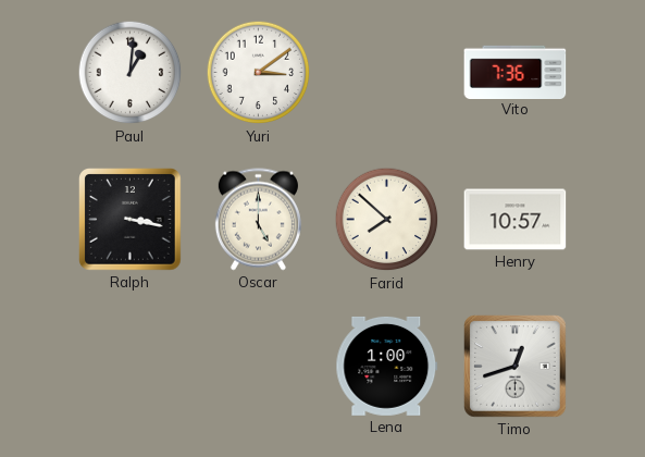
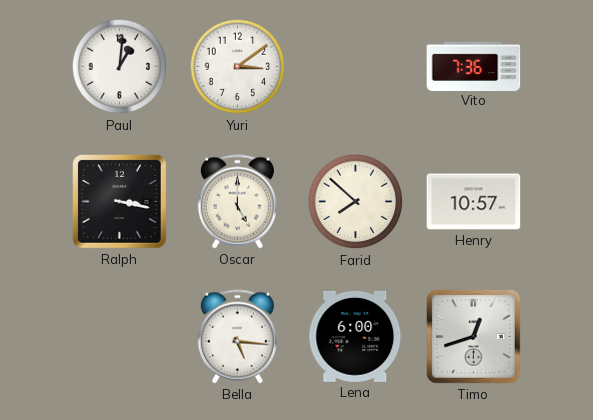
Bella: none -> 5:16
Lena: 1:00 -> 6:00
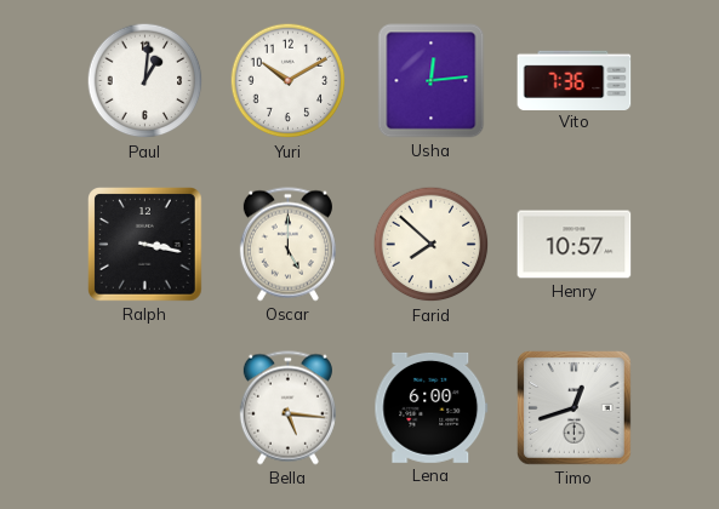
Yuri: 3:09 -> 10:10
Usha: none -> 12:14
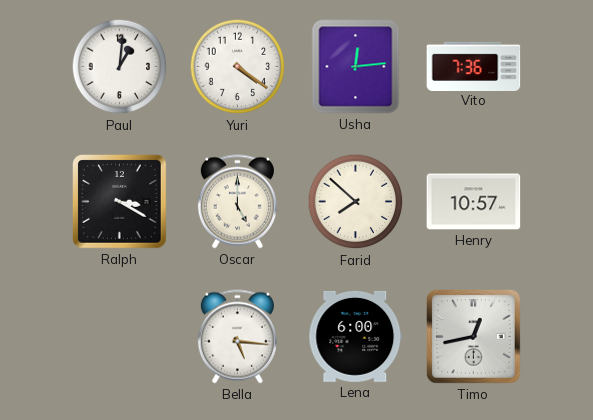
Yuri: 10:10 -> 4:21
Ralph: 3:17 -> 3:20
Timo: 12:42 -> 12:43
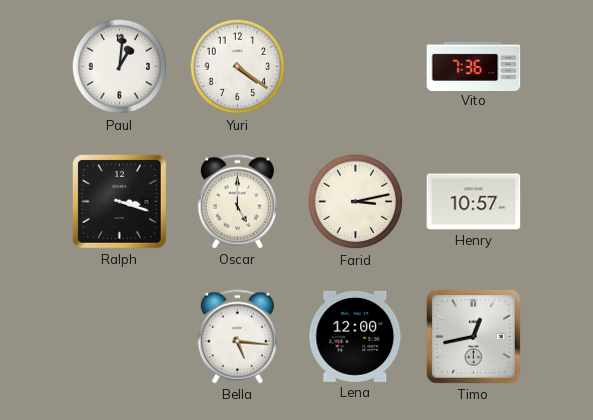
Usha: 12:14 -> none
Ralph: 3:20 -> 3:18
Farid: 7:52 -> 3:13
Lena: 6:00 -> 12:00
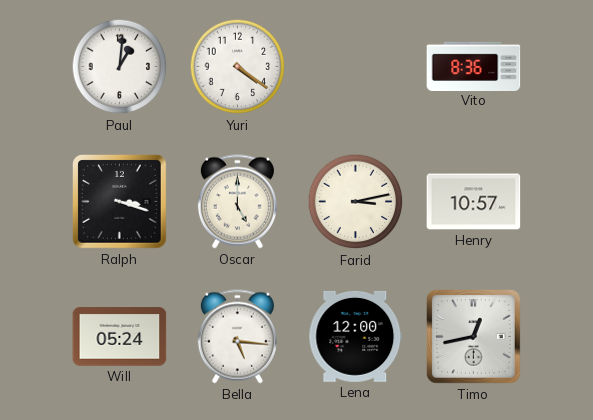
Vito: 7:36 -> 8:36
Will: none -> 05:24
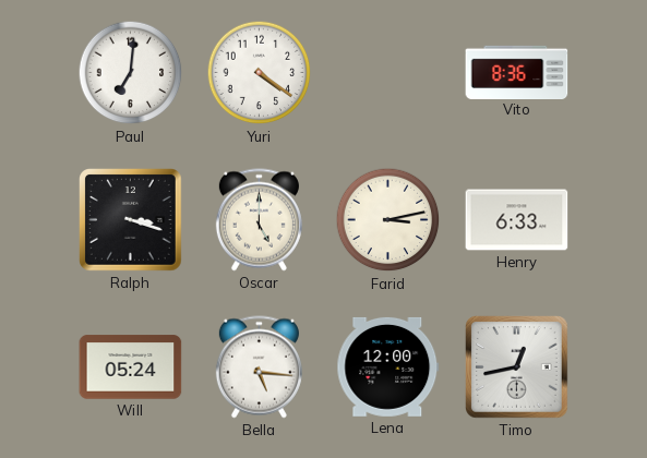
Paul: 1:01 -> 7:01
Henry: 10:57 -> 6:33
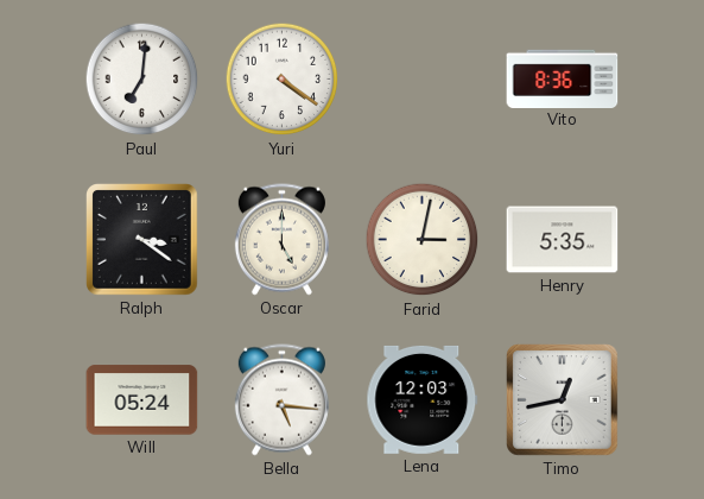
Ralph: 3:18 -> 3:21
Farid: 3:13 -> 3:02
Henry: 6:33 -> 5:35
Lena: 12:00 -> 12:03
